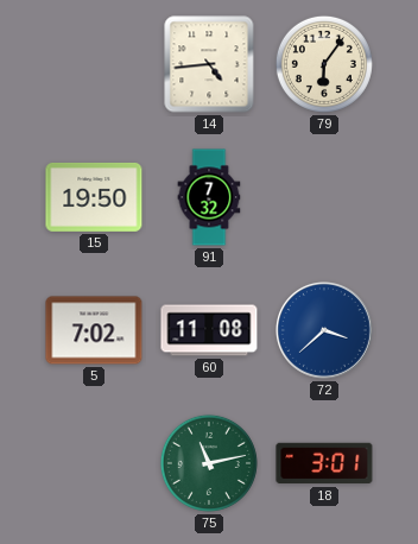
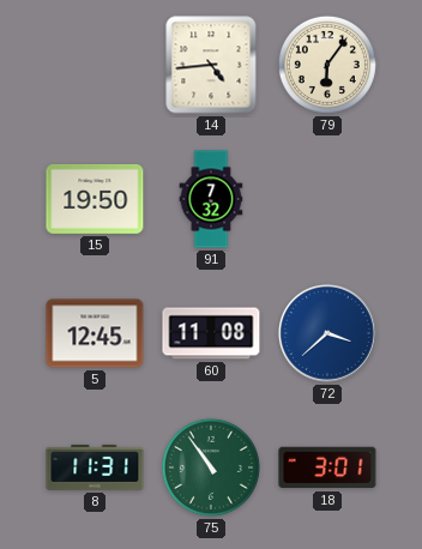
5: 7:02 -> 12:45
8: none -> 11:31
75: 11:13 -> 10:54
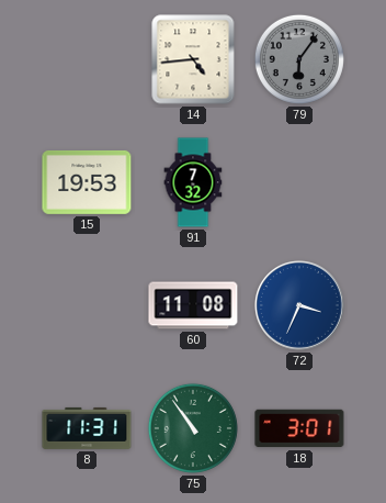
79 dial: cream -> grey
15: 19:50 -> 19:53
5: 12:45 -> none
72: 3:38 -> 3:34
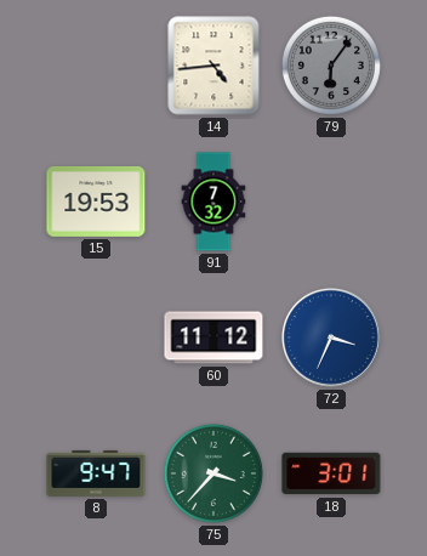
60: 11:08 -> 11:12
8: 11:31 -> 9:47
75: 10:54 -> 3:37
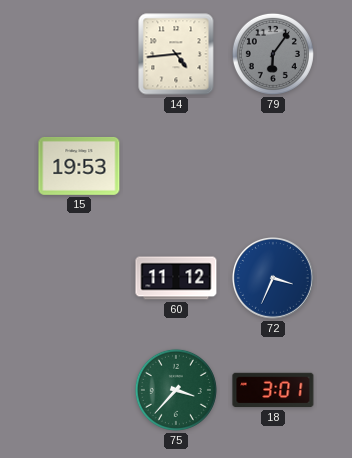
91: 7:32 -> none
8: 9:47 -> none
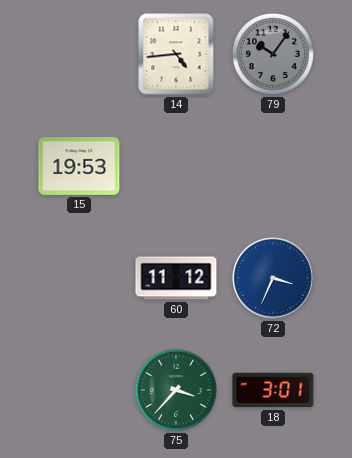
79: 6:06 -> 10:06
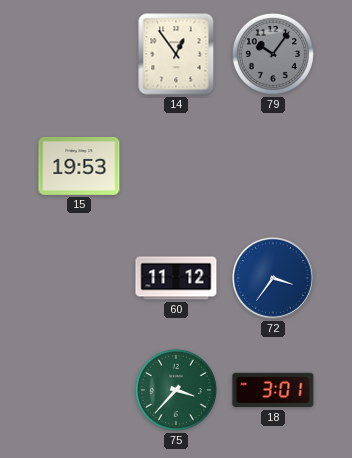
14: 4:44 -> 12:54
72: 3:34 -> 3:36
